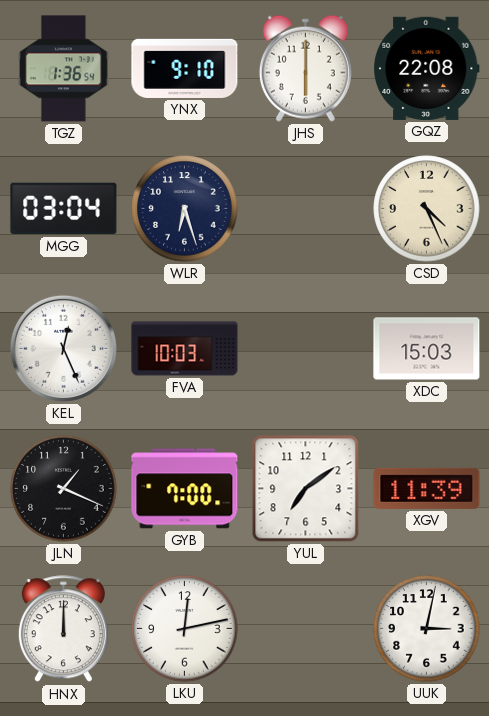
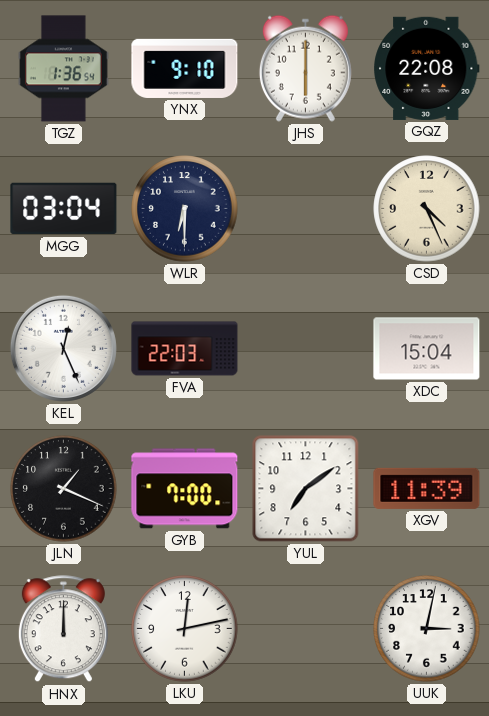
WLR: 6:27 -> 6:30
FVA: 10:03 -> 22:03
XDC: 15:03 -> 15:04
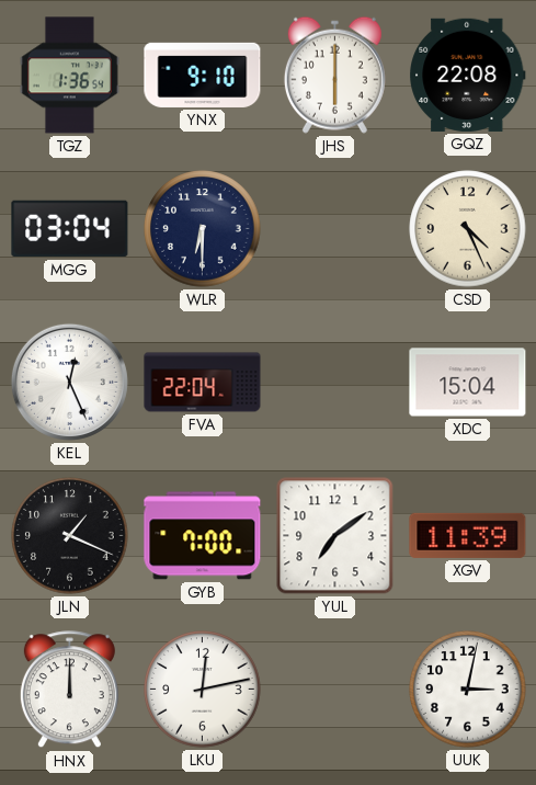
FVA: 22:03 -> 22:04
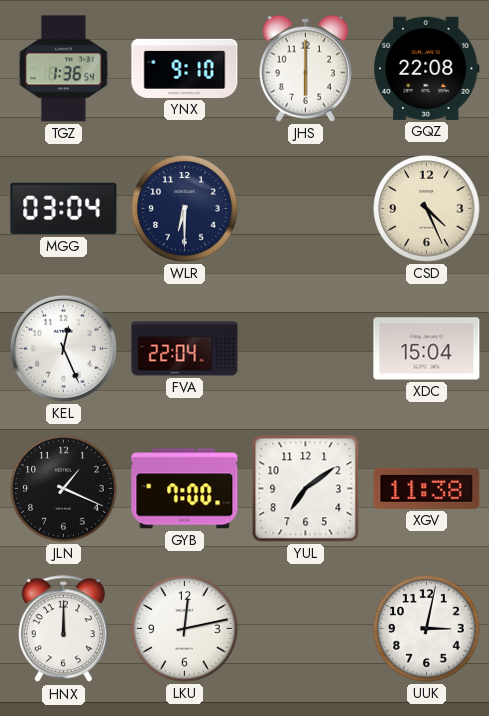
XGV: 11:39 -> 11:38
